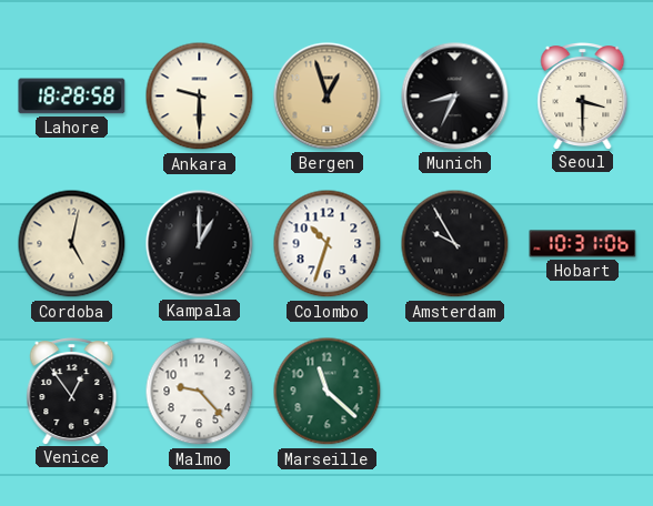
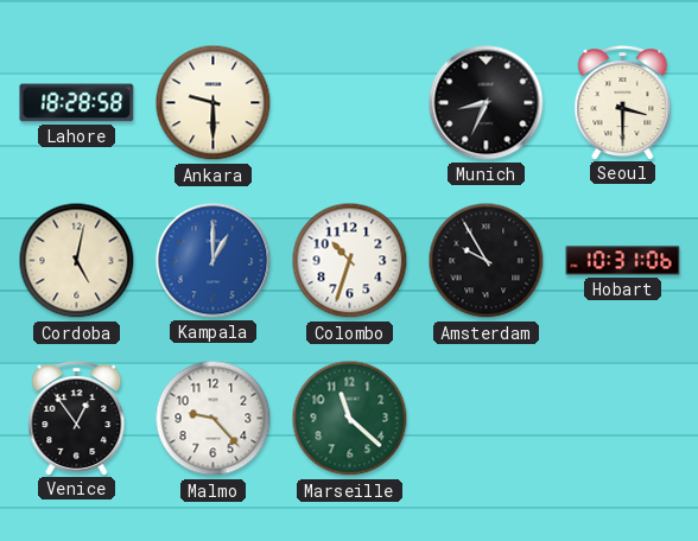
Bergen: 12:57 -> none
Kampala dial: black -> blue
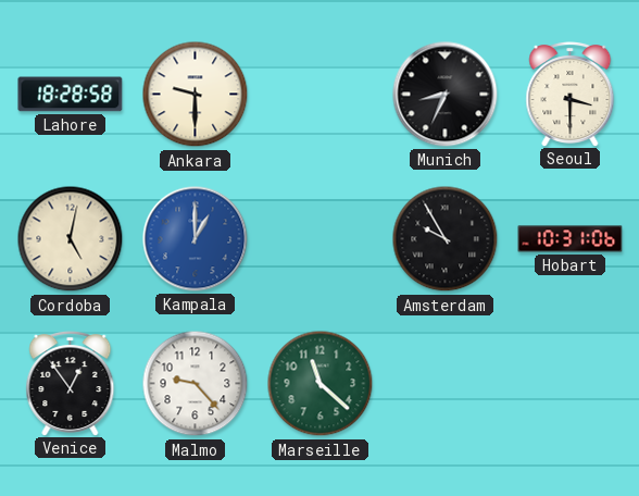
Colombo: 10:33 -> none
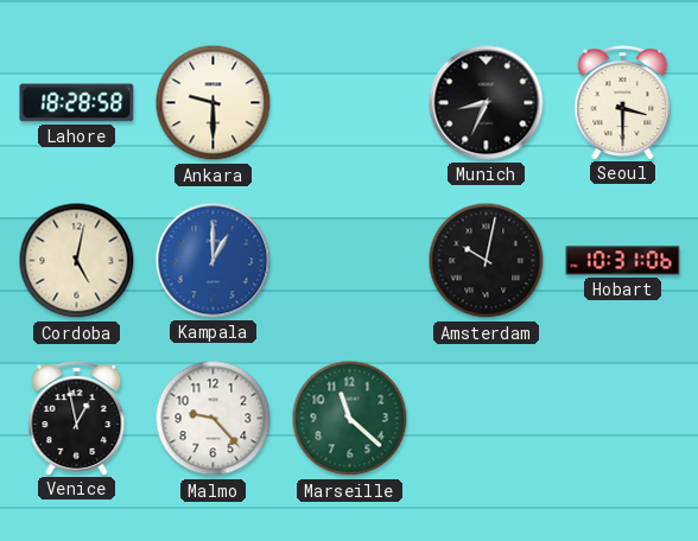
Amsterdam: 9:55 -> 10:02
Venice: 12:54 -> 12:58
